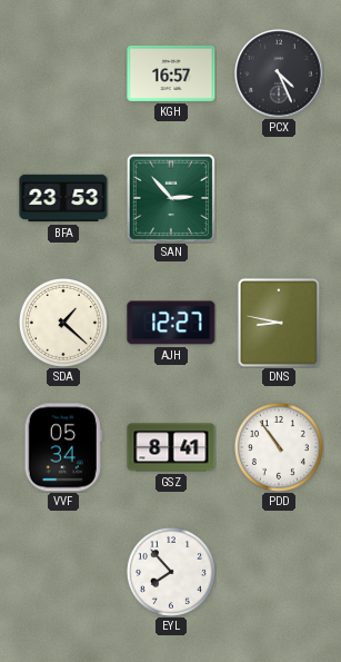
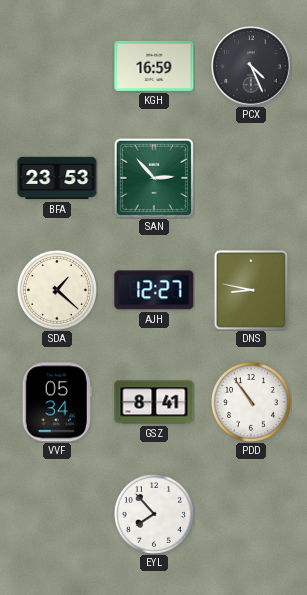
KGH: 16:57 -> 16:59
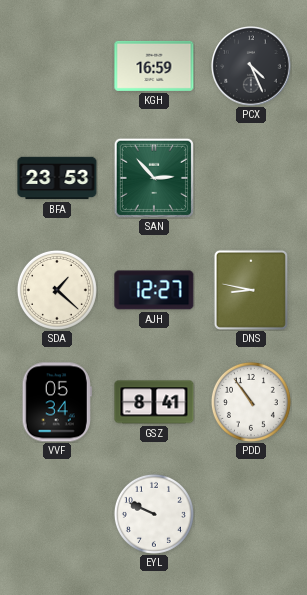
EYL: 7:53 -> 9:49
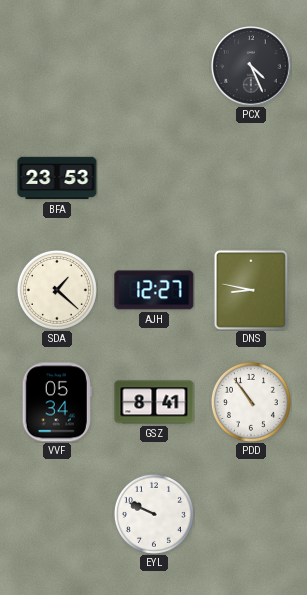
KGH: 16:59 -> none
SAN: 2:53 -> none
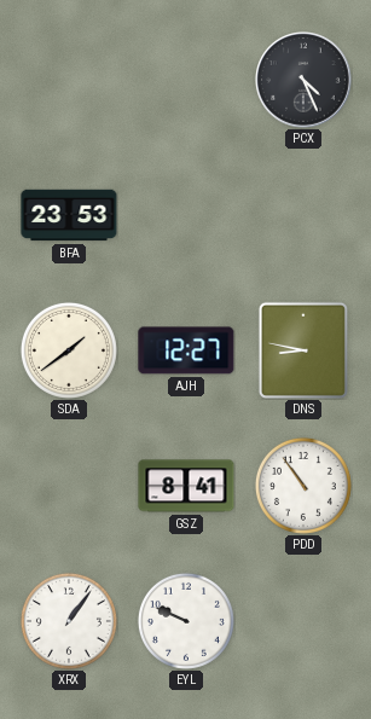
SDA: 1:22 -> 1:39
VVF: 05:34 -> none
XRX: none -> 1:06
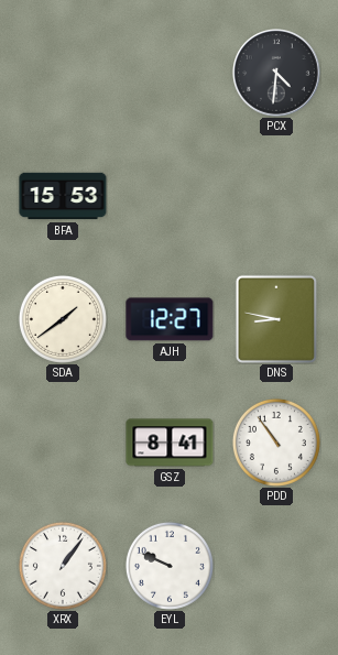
PCX: 4:26 -> 4:31
BFA: 23:53 -> 15:53
